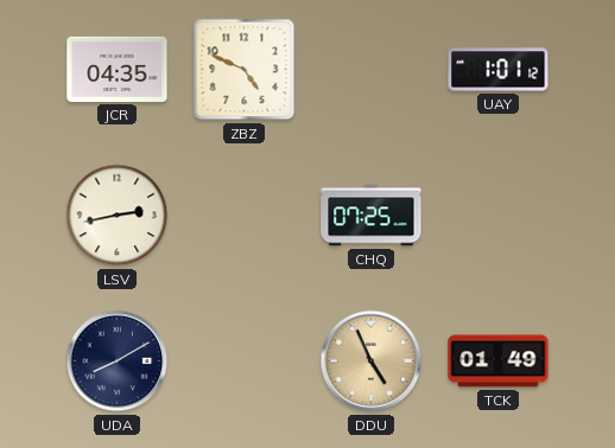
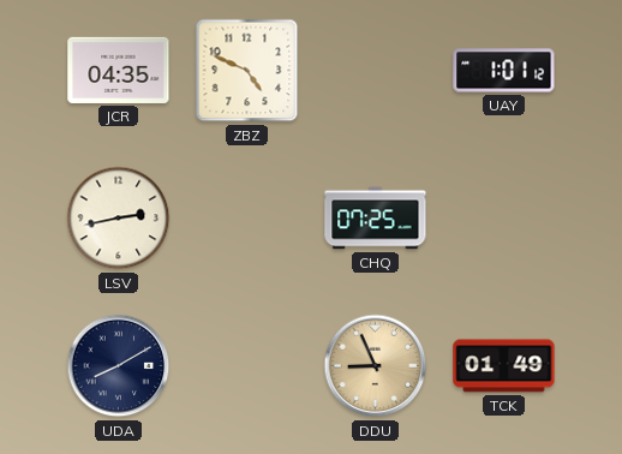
DDU: 4:56 -> 8:56
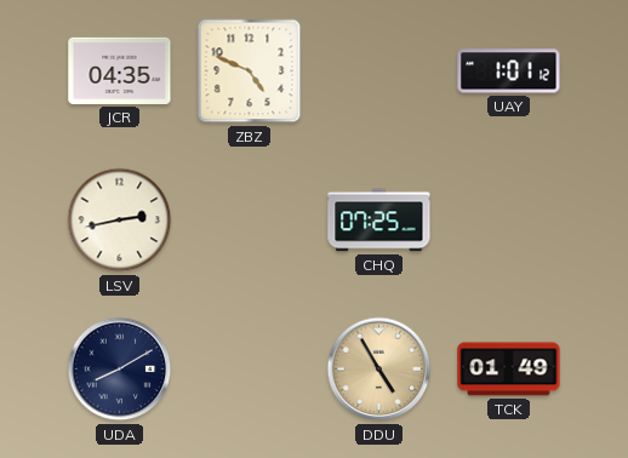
DDU: 8:56 -> 4:55
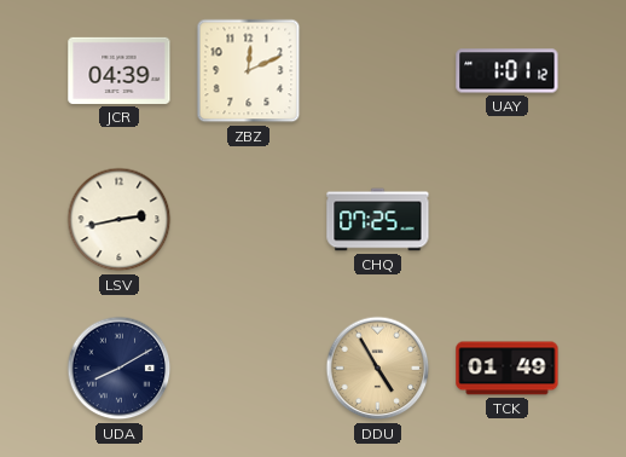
JCR: 04:35 -> 04:39
ZBZ: 4:49 -> 12:11
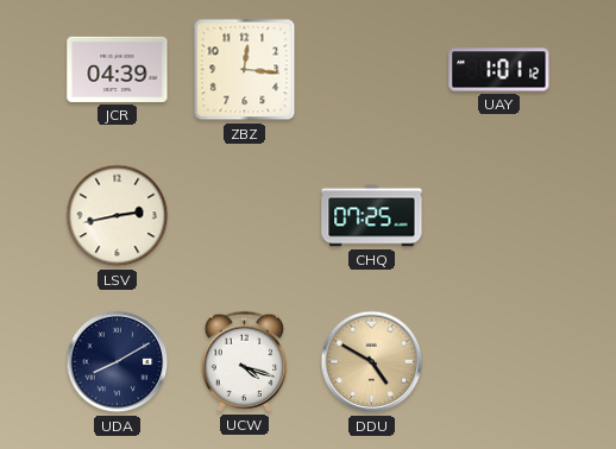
ZBZ: 12:11 -> 12:16
UCW: none -> 4:18
DDU: 4:55 -> 4:50
TCK: 01:49 -> none
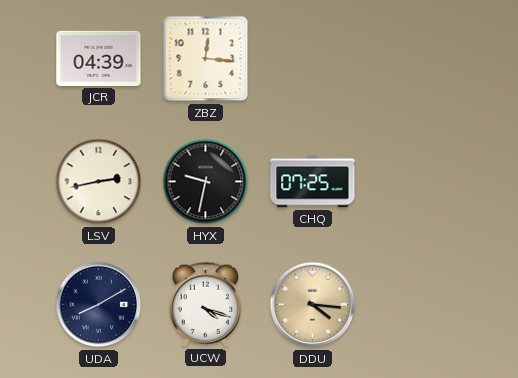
UAY: 1:01 -> none
HYX: none -> 9:32
DDU: 4:50 -> 4:16
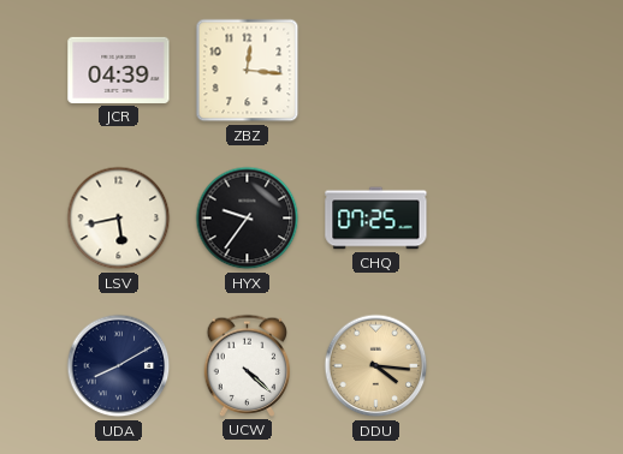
LSV: 2:43 -> 5:43
HYX: 9:32 -> 9:36
UCW: 4:18 -> 4:22
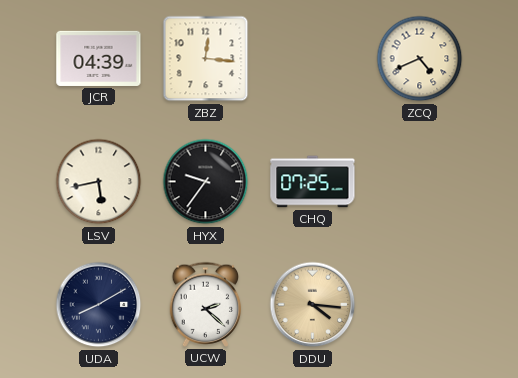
ZCQ: none -> 4:41
UCW: 4:22 -> 2:22
